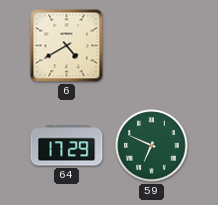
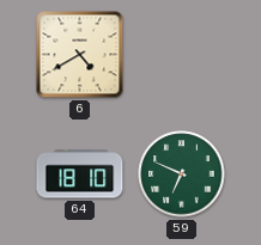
64: 17:29 -> 18:10
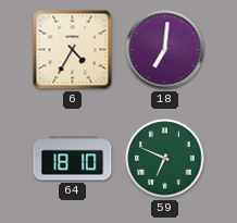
6: 4:40 -> 4:35
18: none -> 7:01
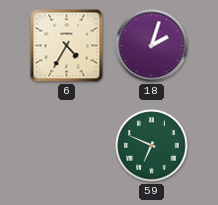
18: 7:01 -> 2:03
64: 18:10 -> none
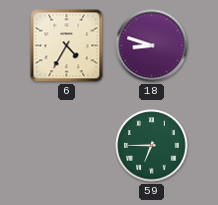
18: 2:03 -> 8:48
59: 6:49 -> 6:45
